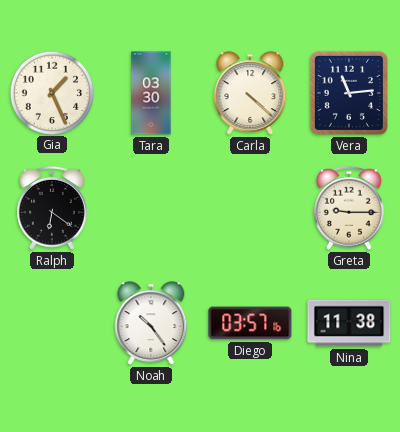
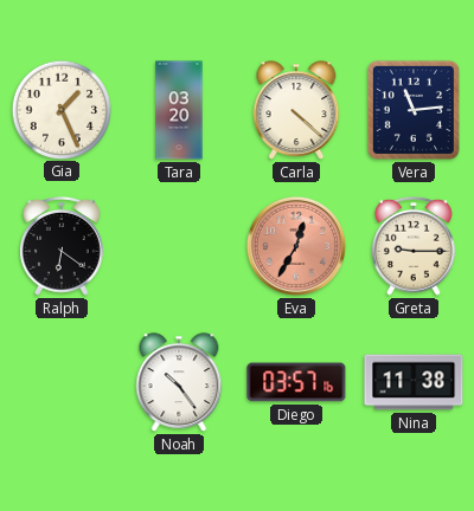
Tara: 03:30 -> 03:20
Eva: none -> 12:35
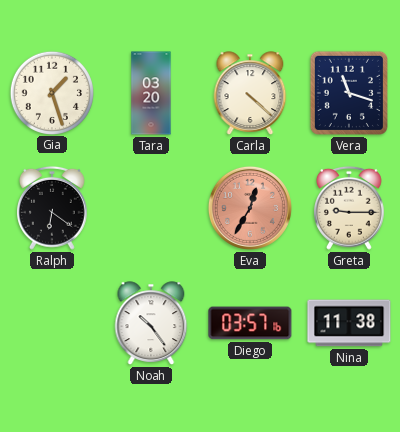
Gia: 1:26 -> 1:27
Vera: 11:14 -> 11:18
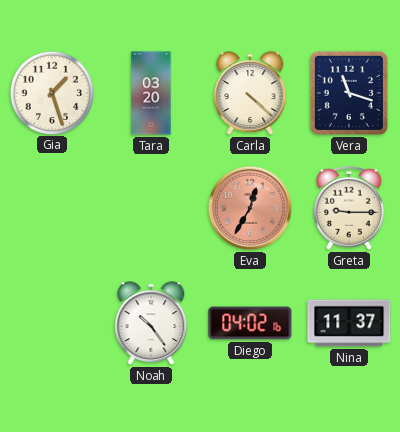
Ralph: 6:21 -> none
Diego: 03:57 -> 04:02
Nina: 11:38 -> 11:37
